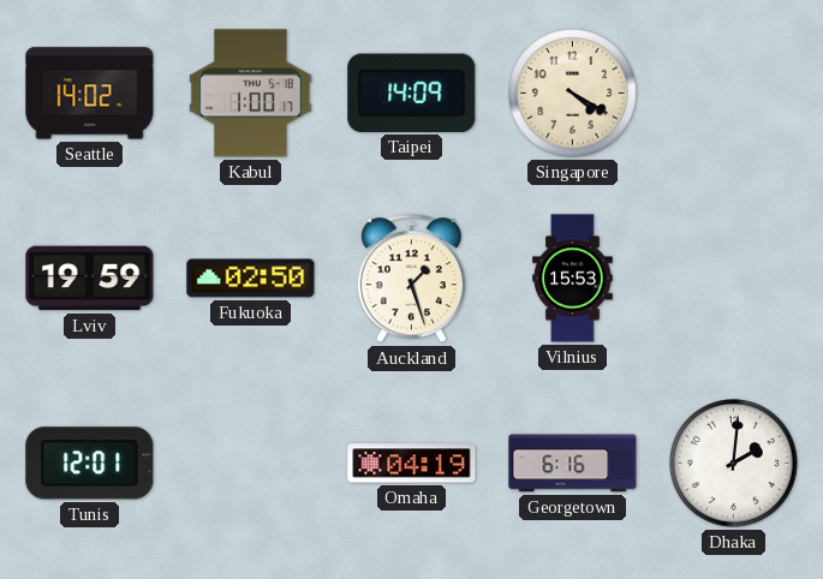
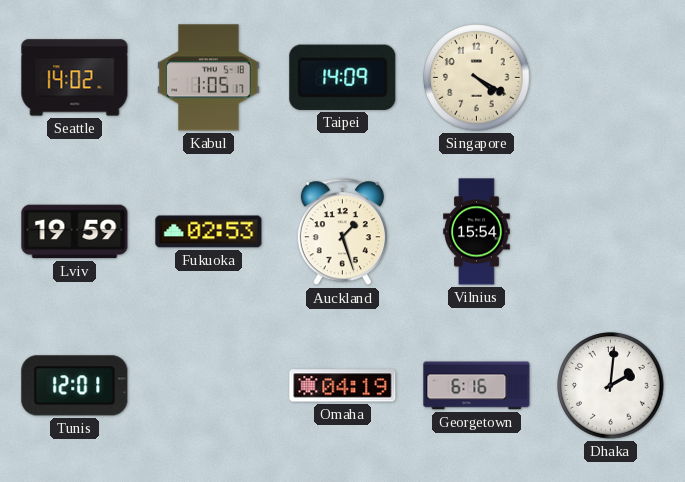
Kabul: 1:00 -> 1:05
Fukuoka: 02:50 -> 02:53
Vilnius: 15:53 -> 15:54
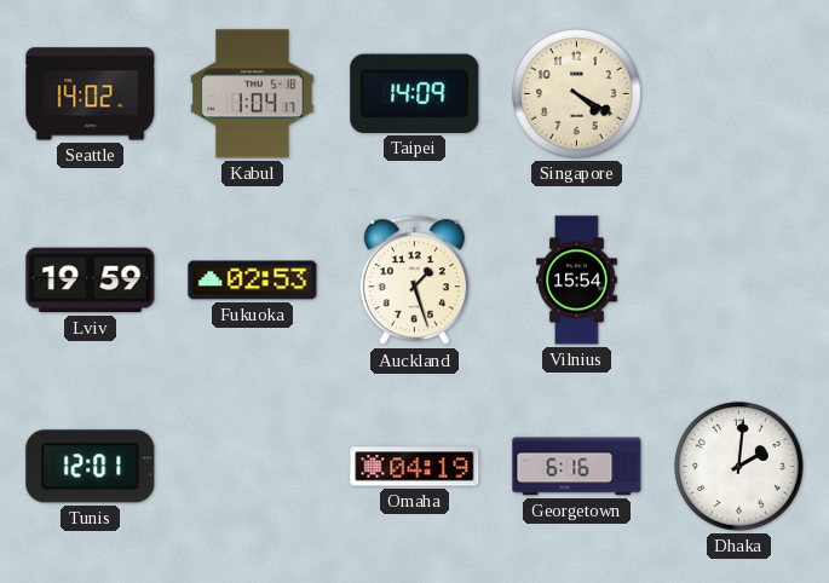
Kabul: 1:05 -> 1:04
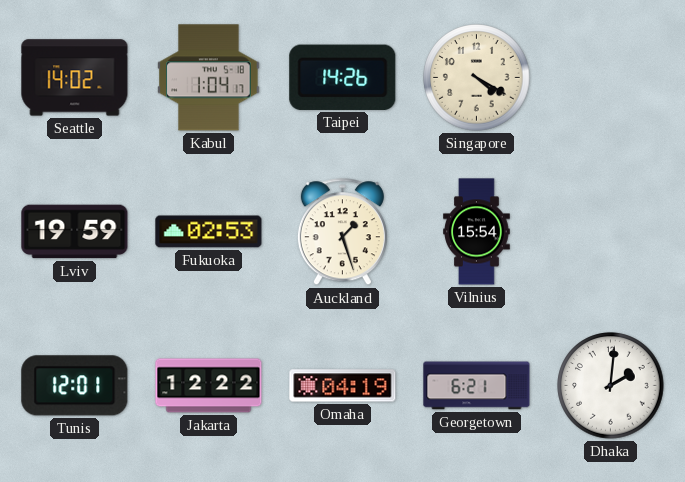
Taipei: 14:09 -> 14:26
Jakarta: none -> 12:22
Georgetown: 6:16 -> 6:21
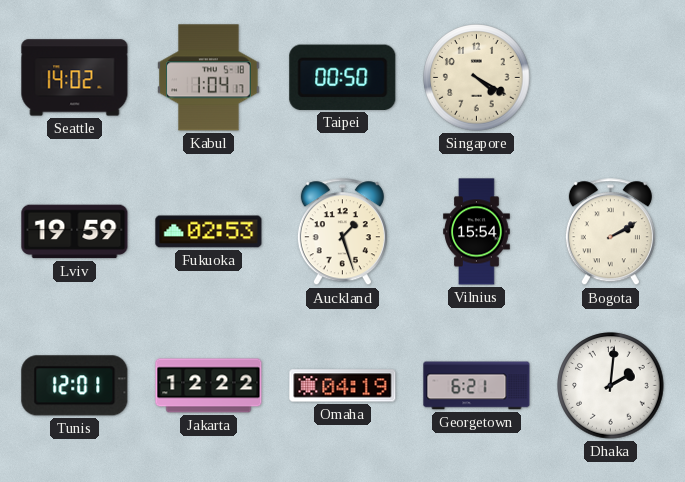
Taipei: 14:26 -> 00:50
Bogota: none -> 2:10
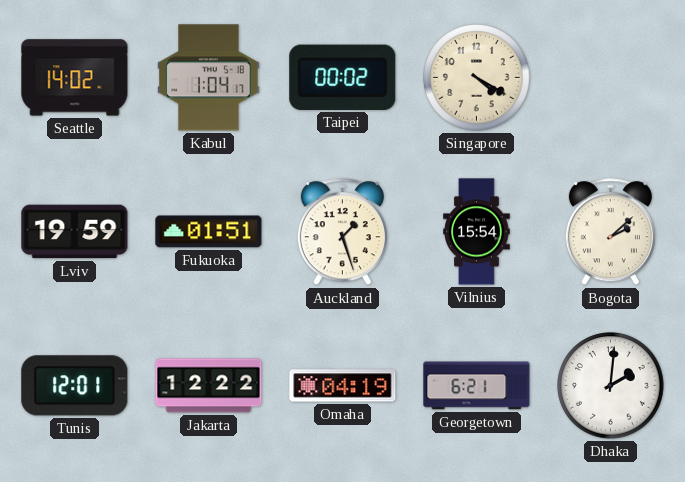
Taipei: 00:50 -> 00:02
Fukuoka: 02:53 -> 01:51
Bogota: 2:10 -> 2:08
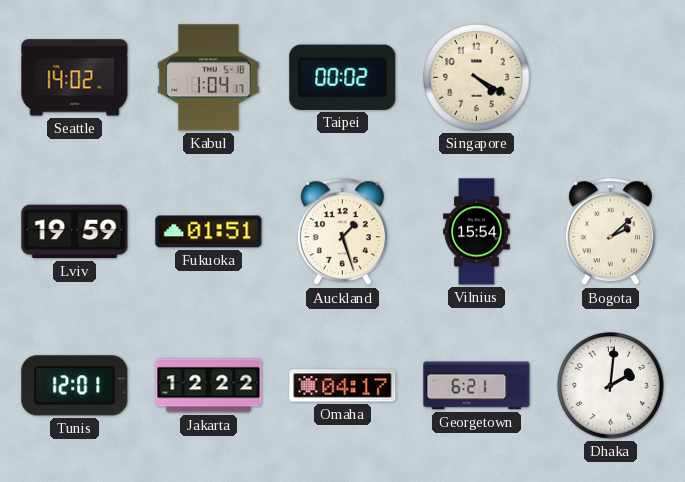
Omaha: 04:19 -> 04:17
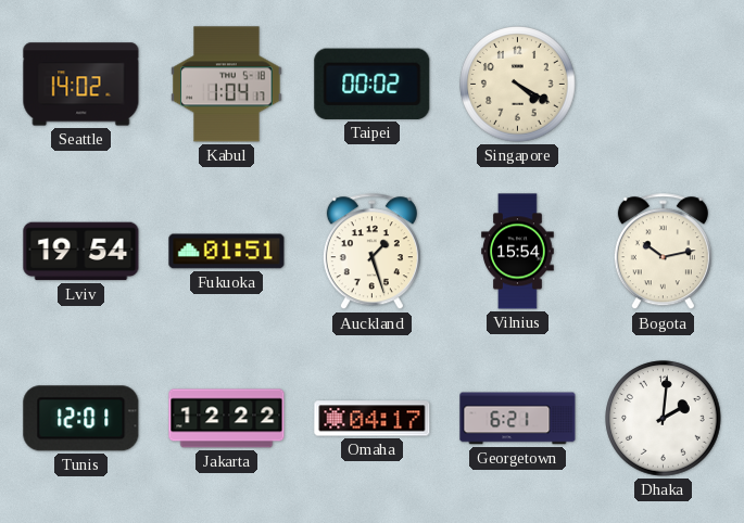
Lviv: 19:59 -> 19:54
Bogota: 2:08 -> 10:13
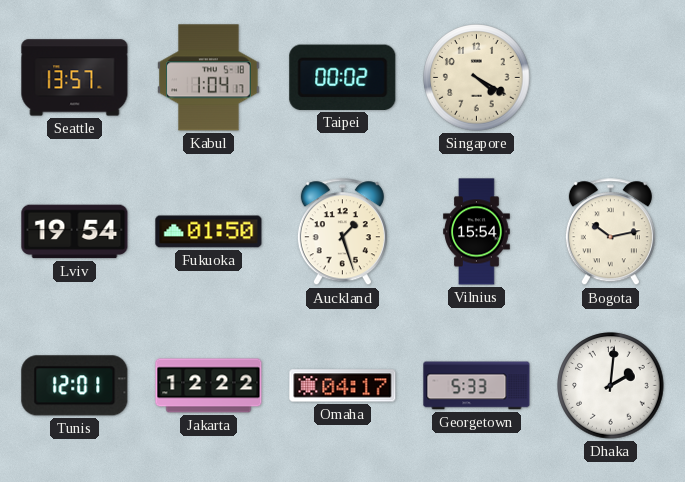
Seattle: 14:02 -> 13:57
Fukuoka: 01:51 -> 01:50
Georgetown: 6:21 -> 5:33
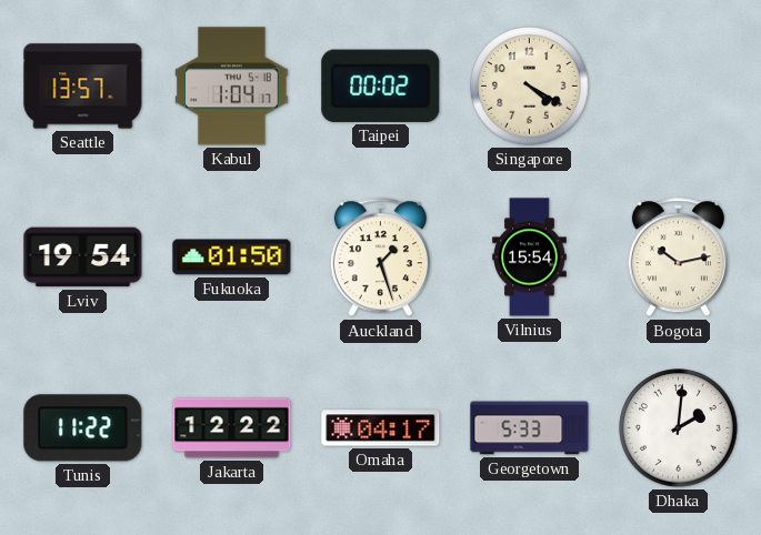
Tunis: 12:01 -> 11:22
